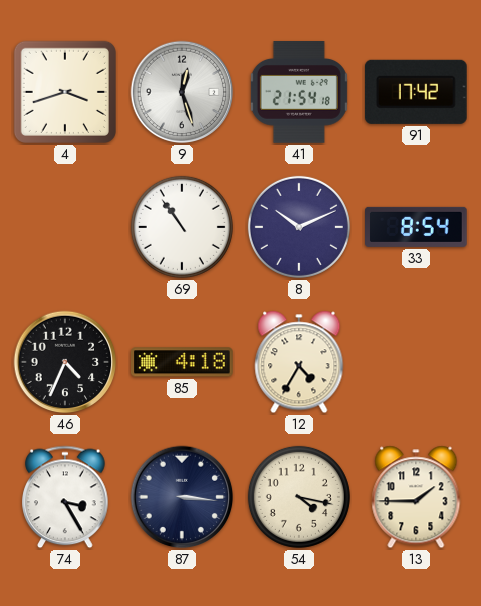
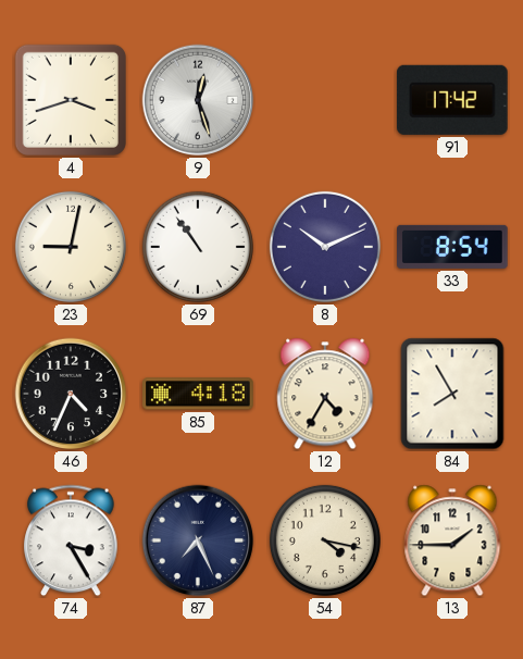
41: 21:54 -> none
23: none -> 9:02
84: none -> 7:55
87: 3:16 -> 7:26
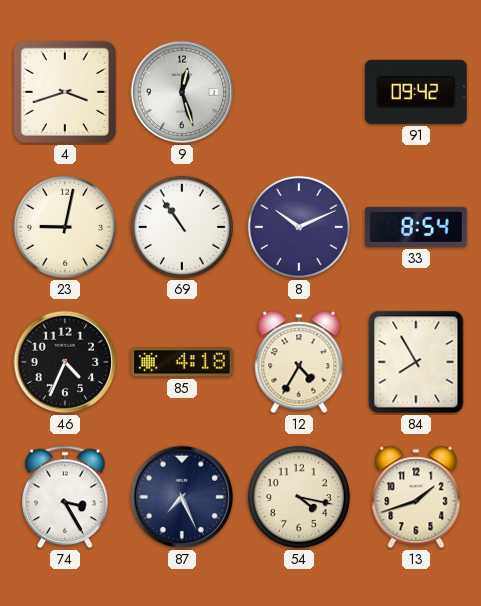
91: 17:42 -> 09:42
13: 1:45 -> 1:42
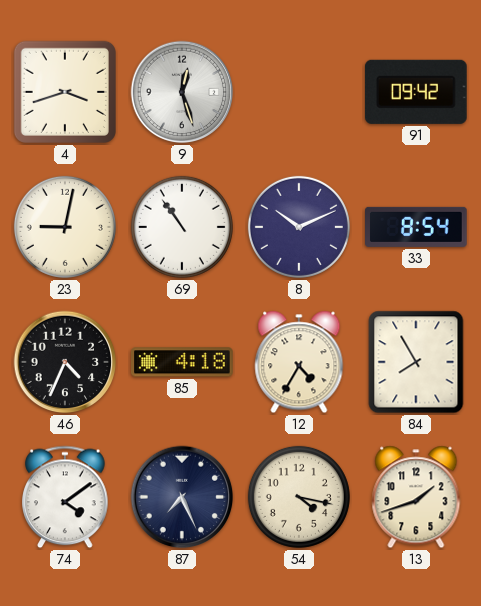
74: 3:25 -> 4:09
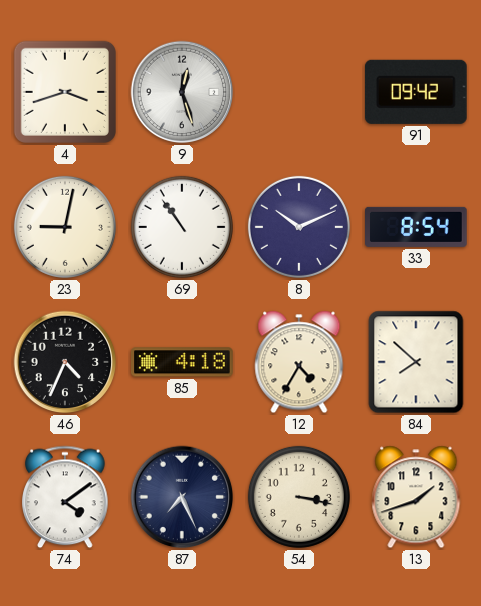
84: 7:55 -> 7:52
54: 4:17 -> 3:17
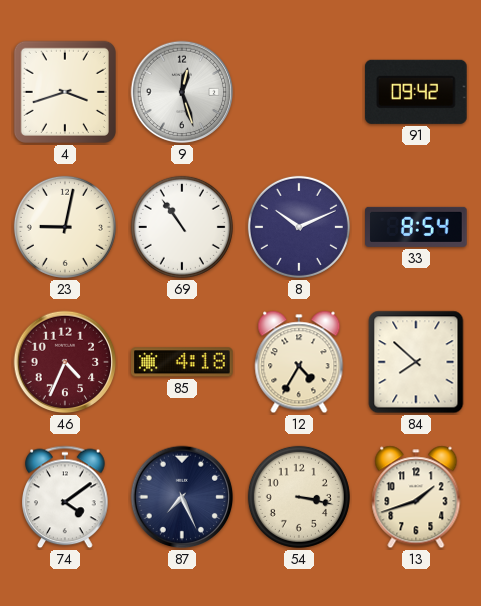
46 dial: black -> burgundy
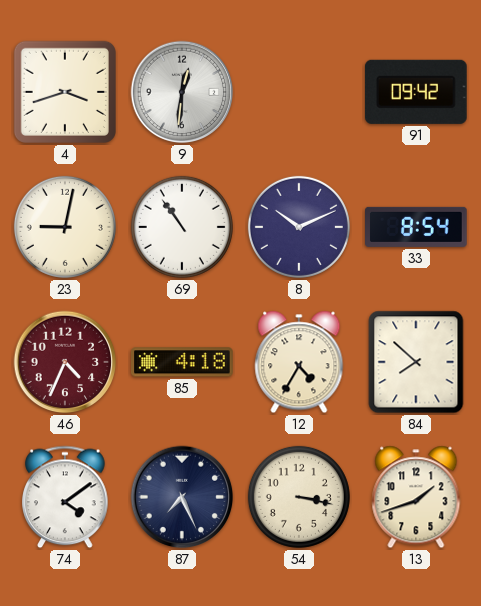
9: 12:27 -> 12:31
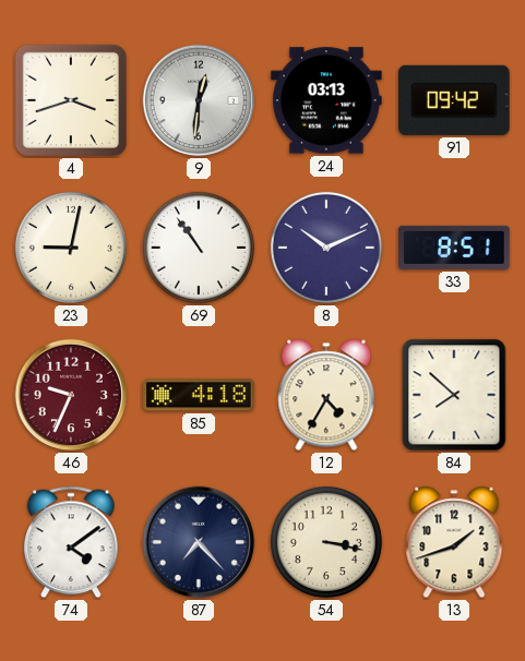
24: none -> 03:13
33: 8:54 -> 8:51
46: 4:34 -> 9:34
87: 7:26 -> 7:23
